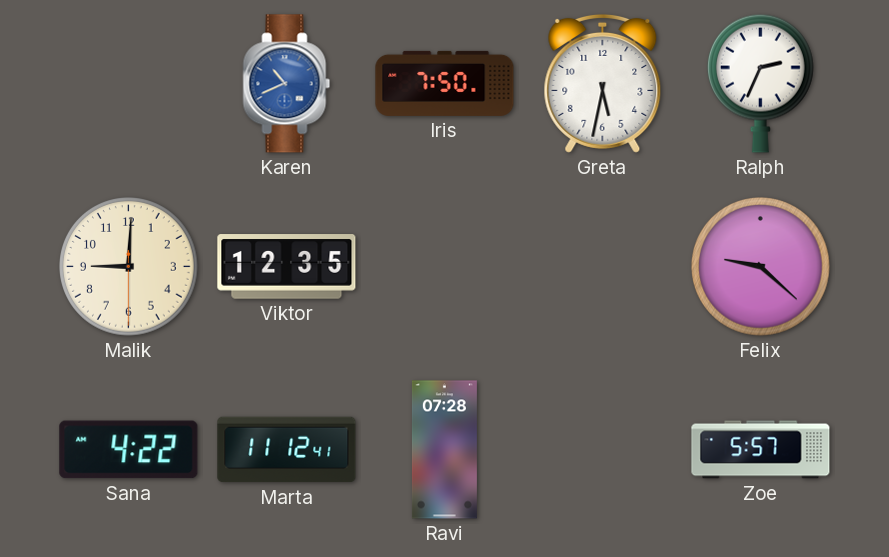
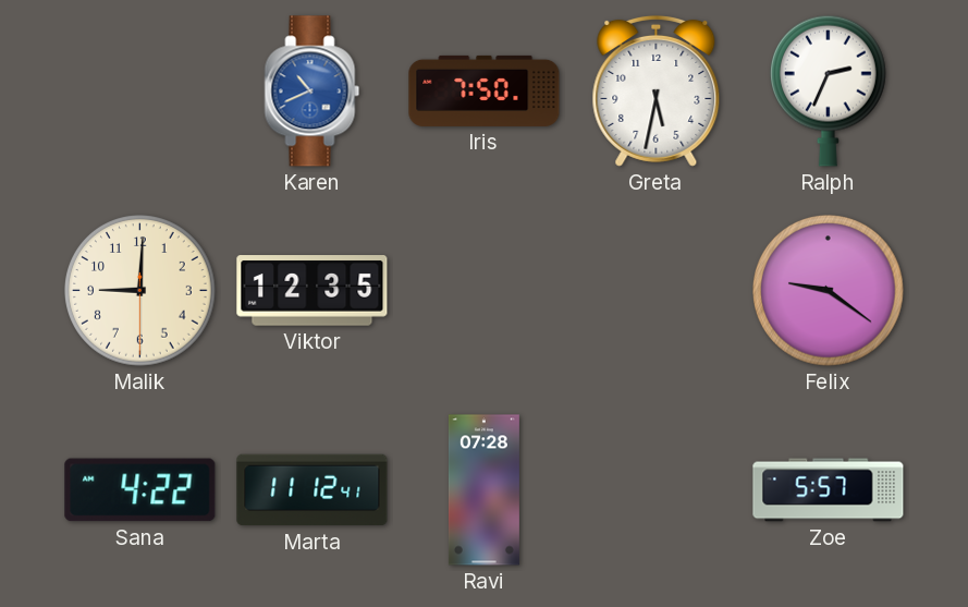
Felix: 9:22 -> 9:21
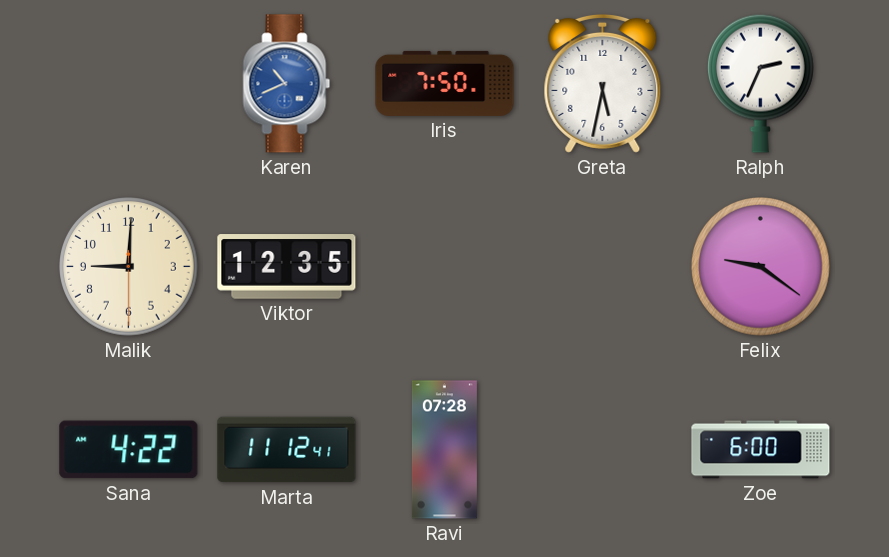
Zoe: 5:57 -> 6:00
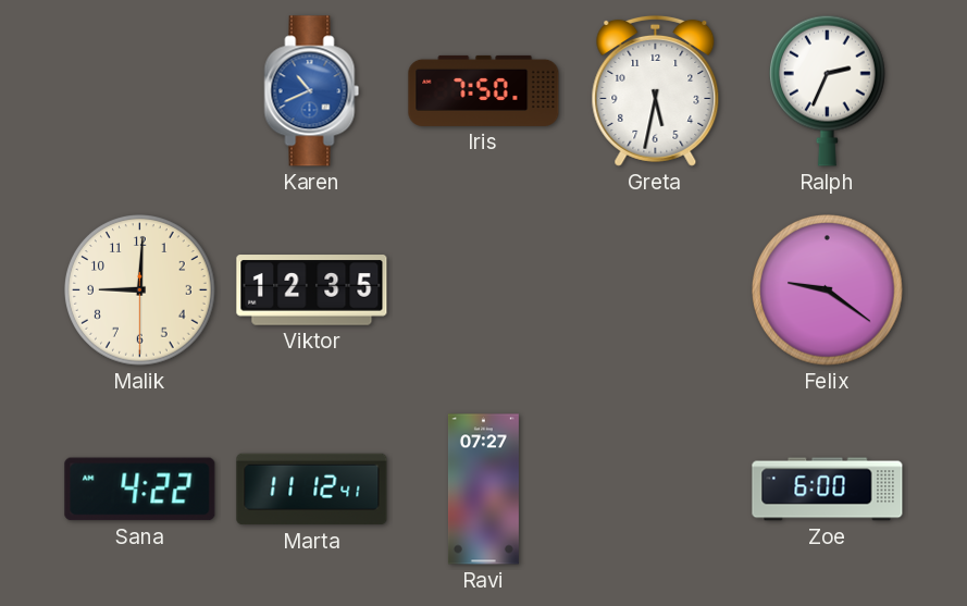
Ravi: 07:28 -> 07:27
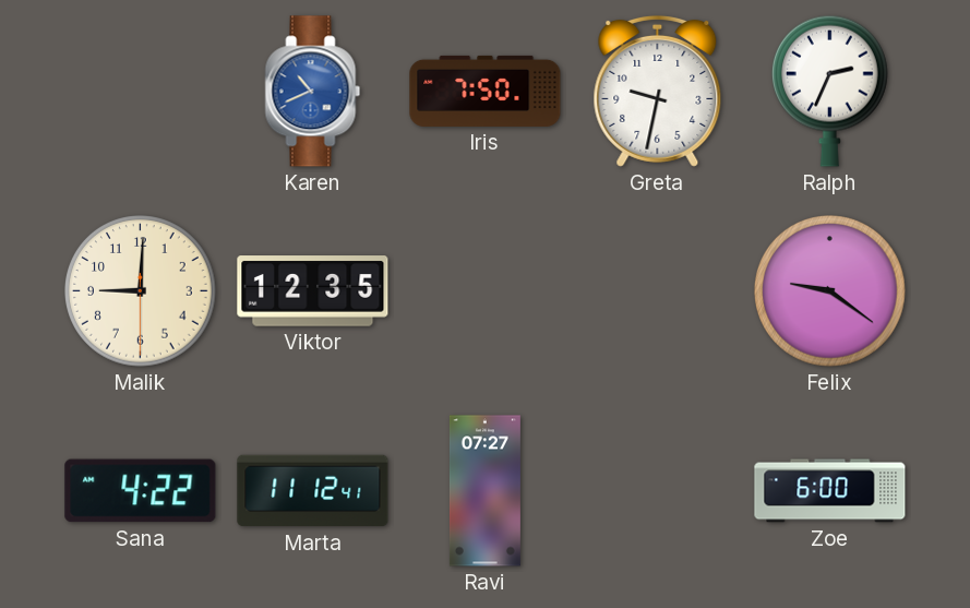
Greta: 5:32 -> 9:32
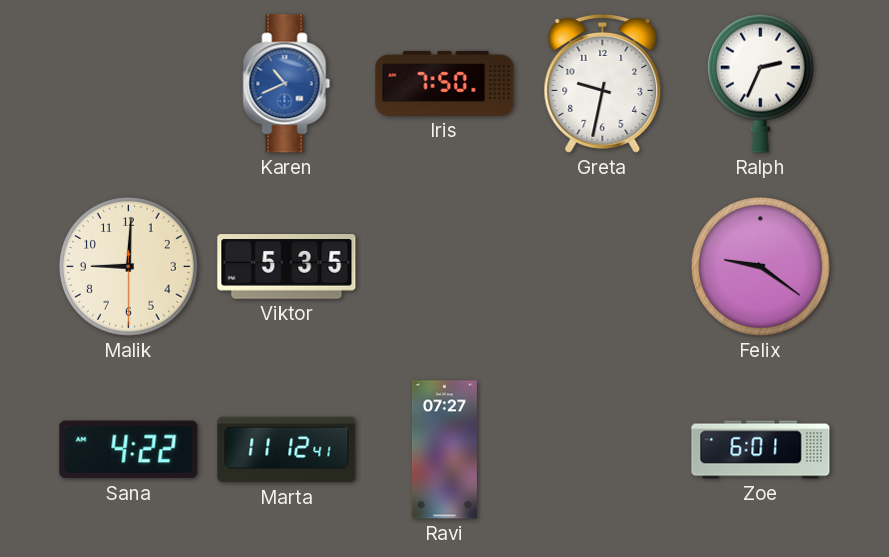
Viktor: 12:35 -> 5:35
Zoe: 6:00 -> 6:01
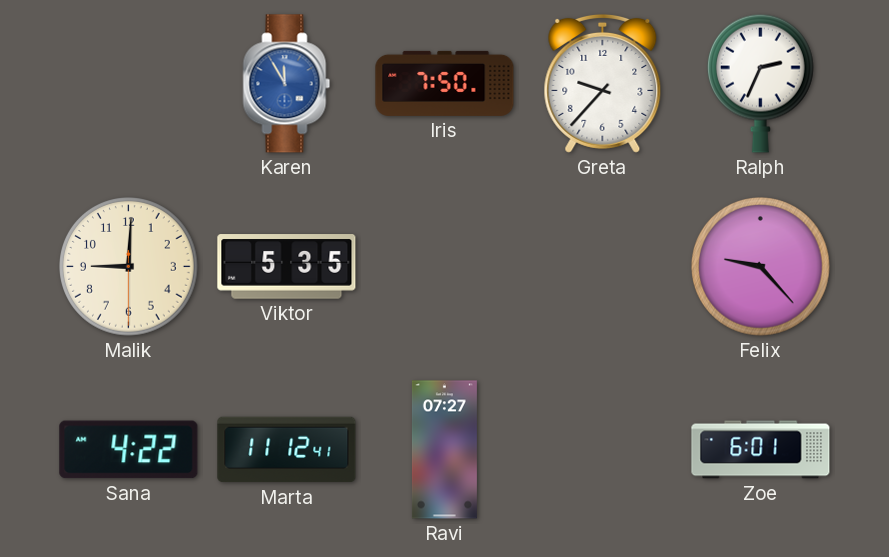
Karen: 10:41 -> 11:55
Greta: 9:32 -> 9:37
Felix: 9:21 -> 9:23
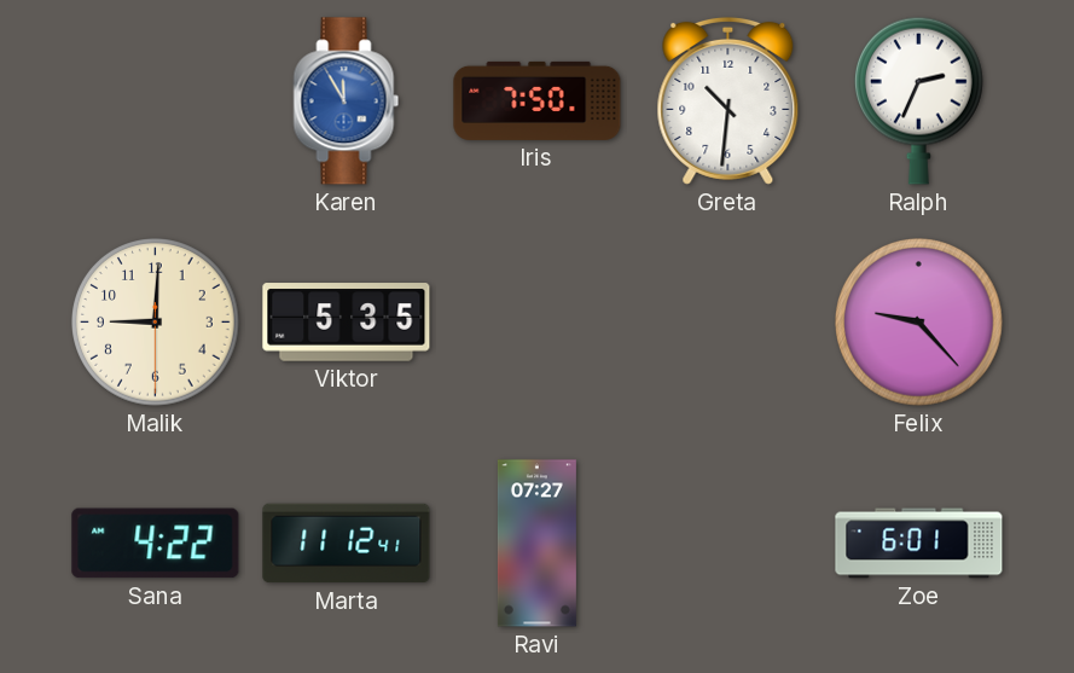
Greta: 9:37 -> 10:31
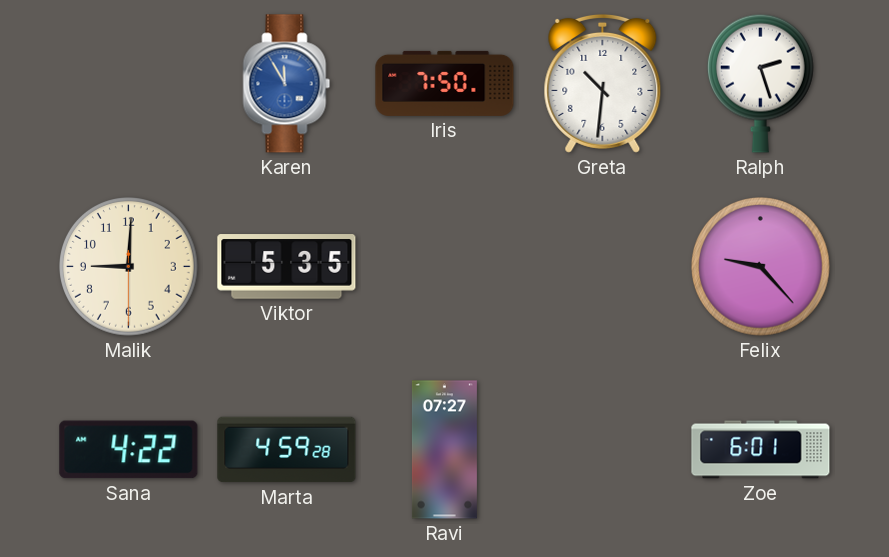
Ralph: 2:34 -> 2:27
Marta: 11:12 -> 4:59
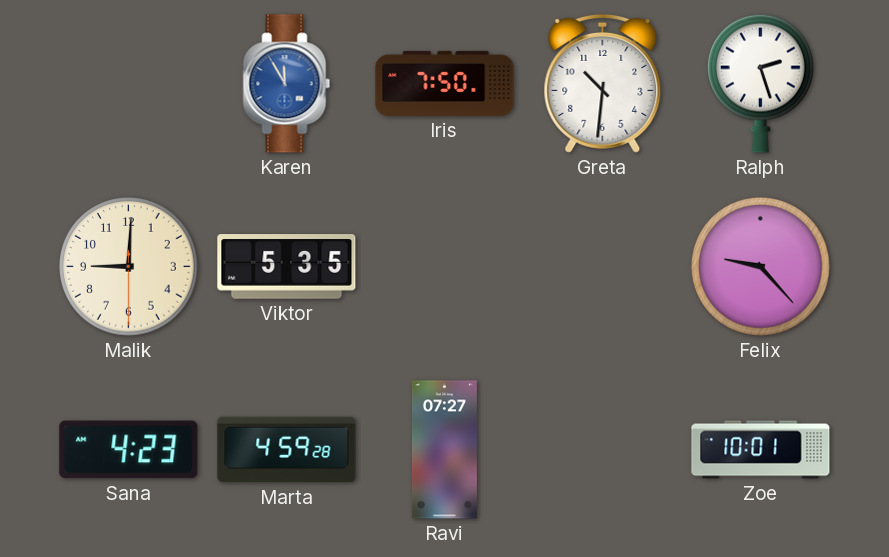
Sana: 4:22 -> 4:23
Zoe: 6:01 -> 10:01
